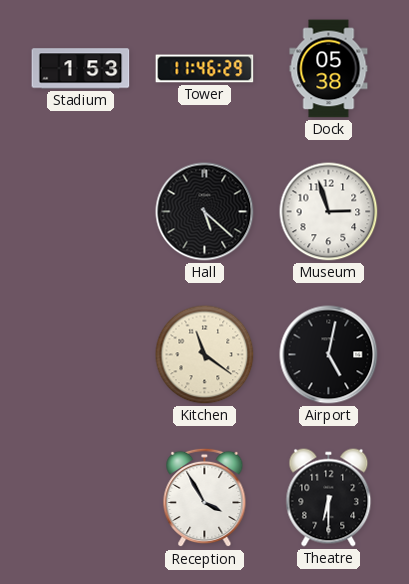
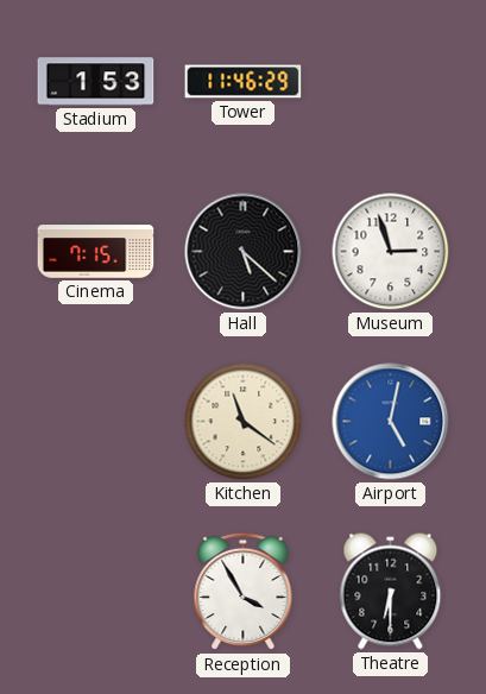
Dock: 05:38 -> none
Cinema: none -> 7:15
Airport dial: black -> blue
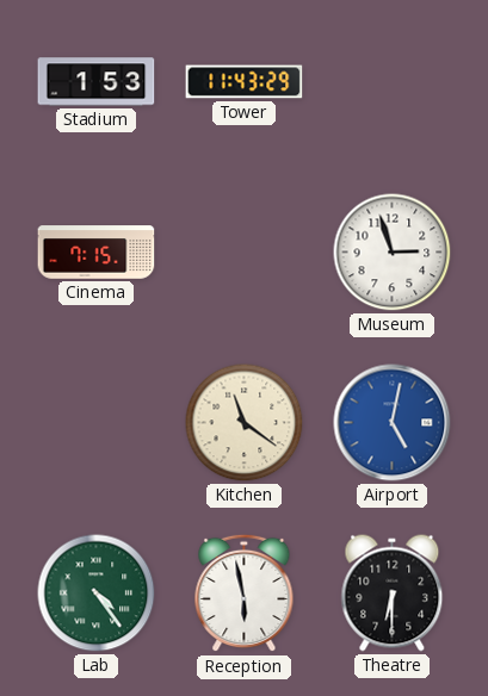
Tower: 11:46 -> 11:43
Hall: 5:22 -> none
Lab: none -> 4:24
Reception: 3:55 -> 5:58
